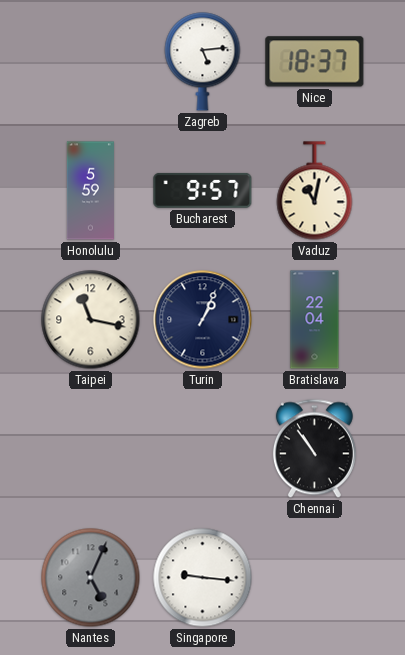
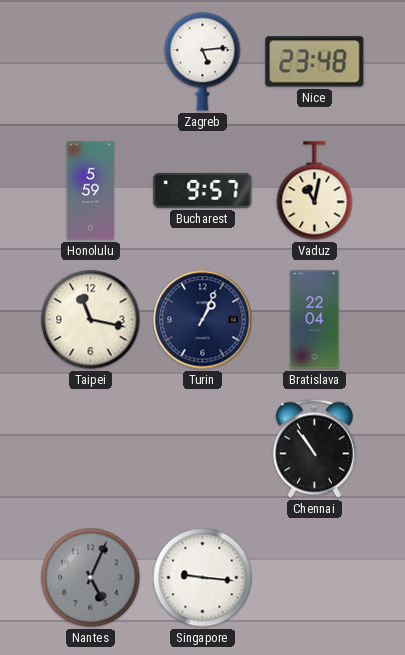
Nice: 18:37 -> 23:48
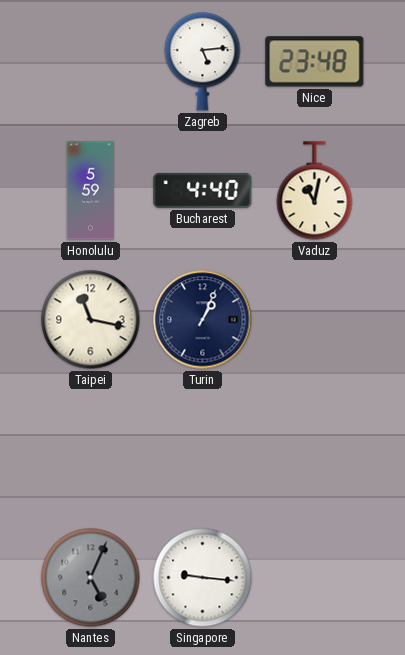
Bucharest: 9:57 -> 4:40
Bratislava: 22:04 -> none
Chennai: 10:54 -> none
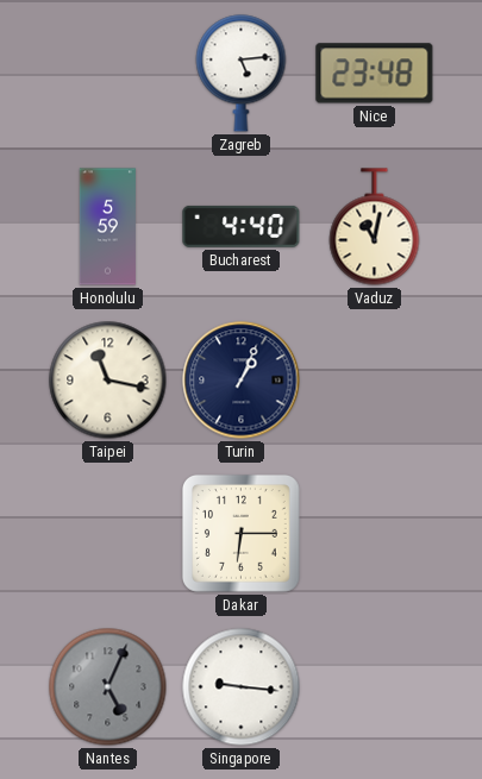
Dakar: none -> 6:15
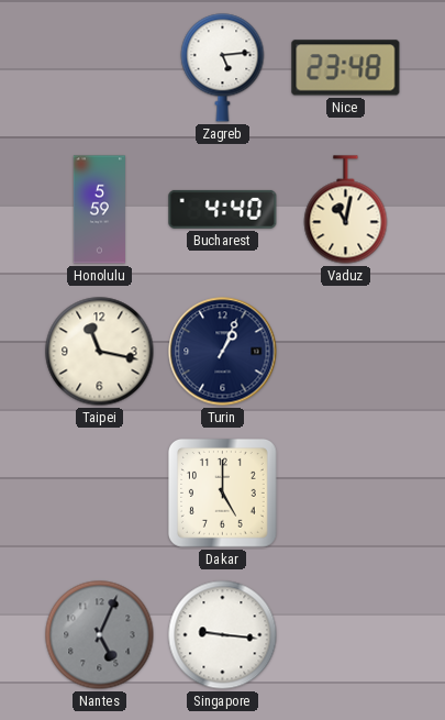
Dakar: 6:15 -> 5:00
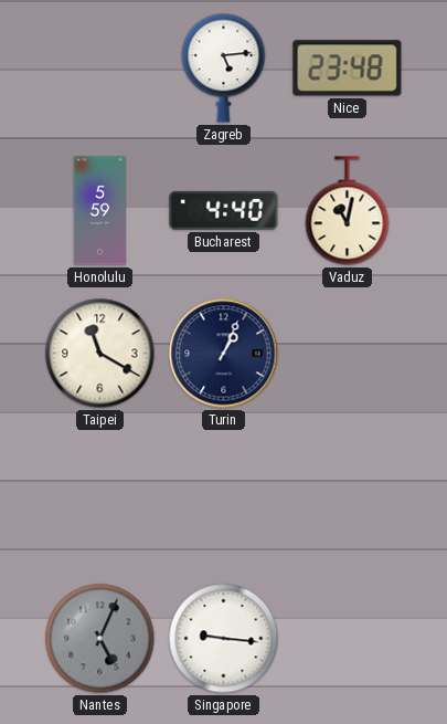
Taipei: 11:17 -> 11:20
Dakar: 5:00 -> none
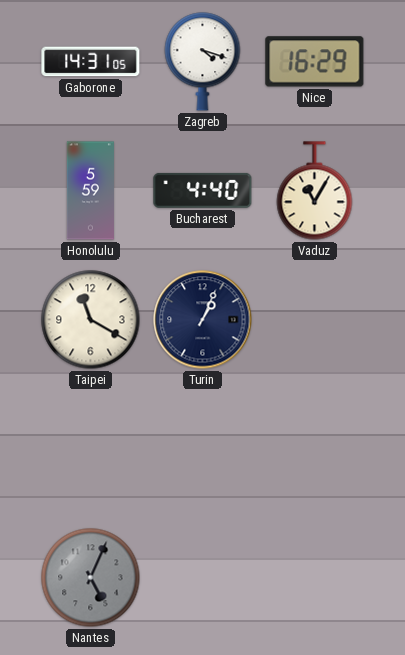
Gaborone: none -> 14:31
Zagreb: 5:14 -> 4:18
Nice: 23:48 -> 16:29
Vaduz: 11:02 -> 11:05
Singapore: 9:16 -> none
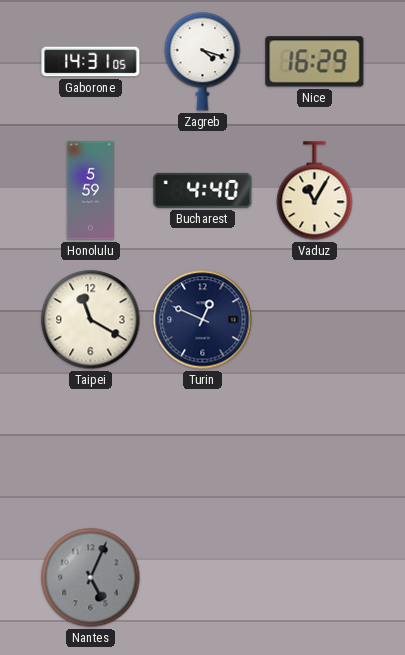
Turin: 1:04 -> 12:49
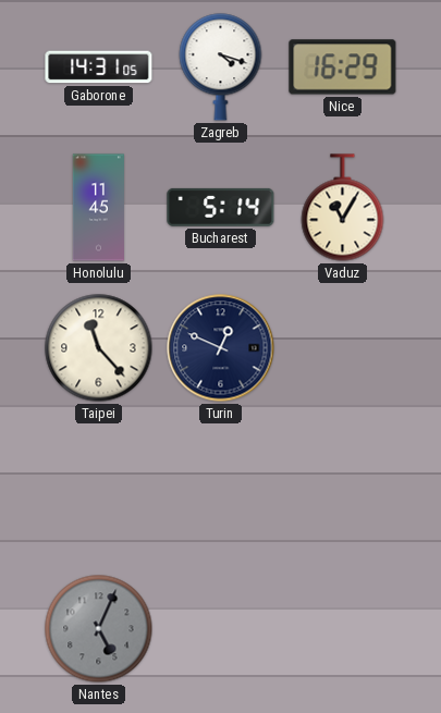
Honolulu: 5:59 -> 11:45
Bucharest: 4:40 -> 5:14
Taipei: 11:20 -> 11:23
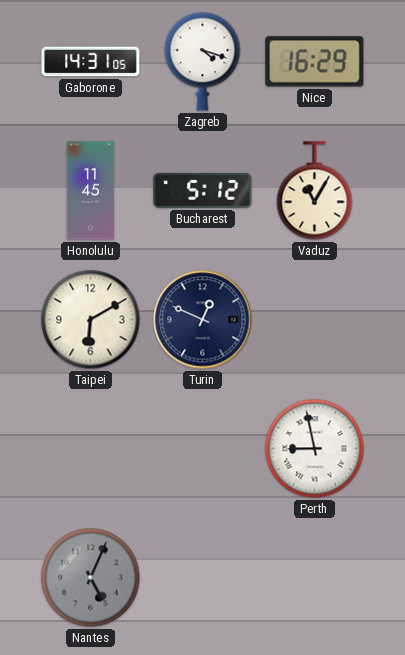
Bucharest: 5:14 -> 5:12
Taipei: 11:23 -> 6:10
Perth: none -> 8:58
